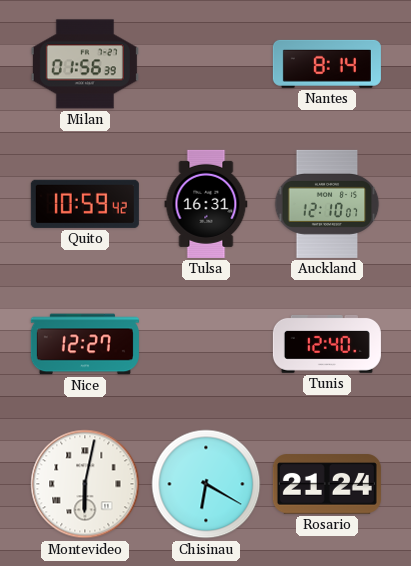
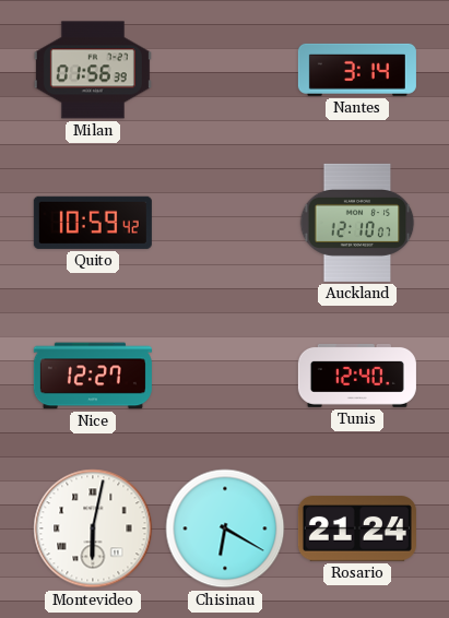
Nantes: 8:14 -> 3:14
Tulsa: 16:31 -> none
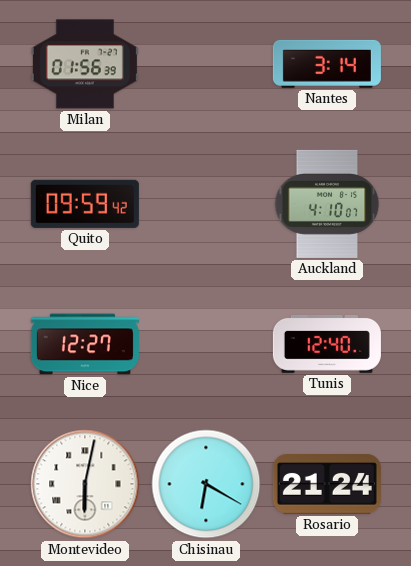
Quito: 10:59 -> 09:59
Auckland: 12:10 -> 4:10
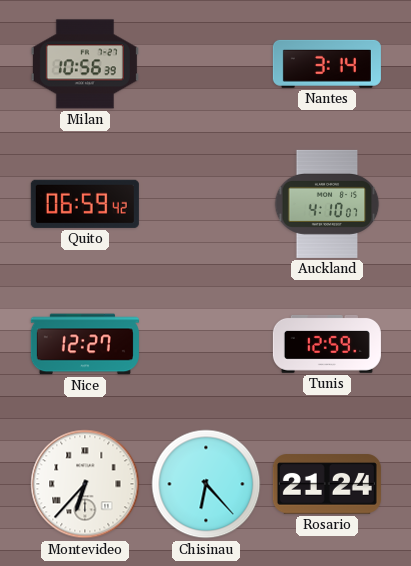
Milan: 01:56 -> 10:56
Quito: 09:59 -> 06:59
Tunis: 12:40 -> 12:59
Montevideo: 6:02 -> 6:37
Chisinau: 6:20 -> 6:23
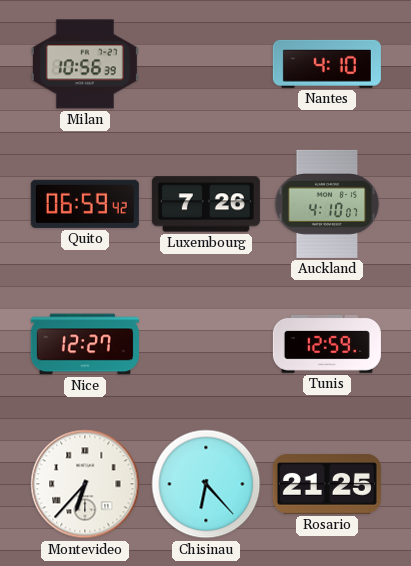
Nantes: 3:14 -> 4:10
Luxembourg: none -> 7:26
Rosario: 21:24 -> 21:25
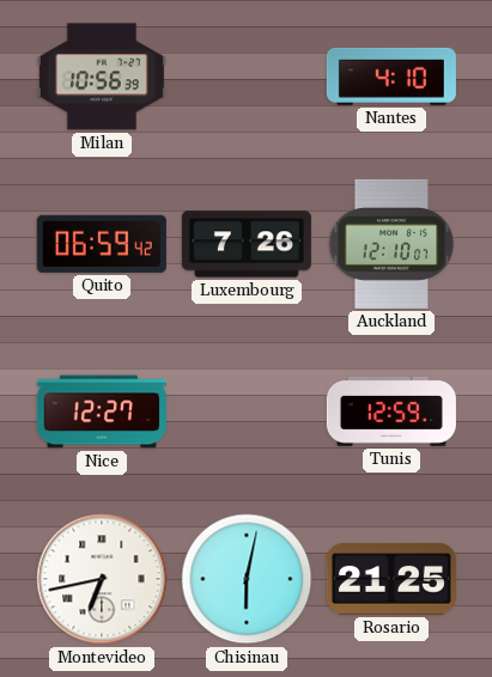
Auckland: 4:10 -> 12:10
Montevideo: 6:37 -> 6:43
Chisinau: 6:23 -> 6:02
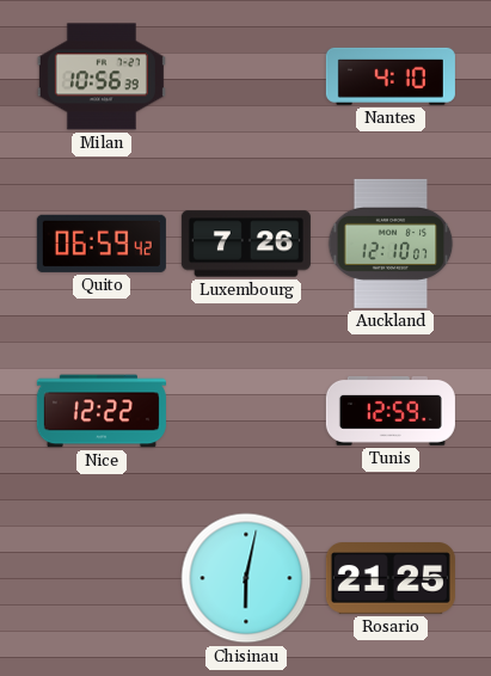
Nice: 12:27 -> 12:22
Montevideo: 6:43 -> none
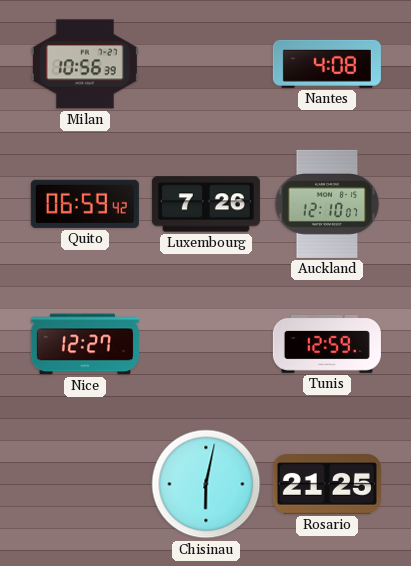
Nantes: 4:10 -> 4:08
Nice: 12:22 -> 12:27
